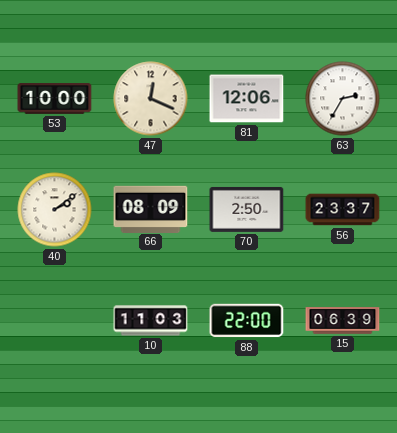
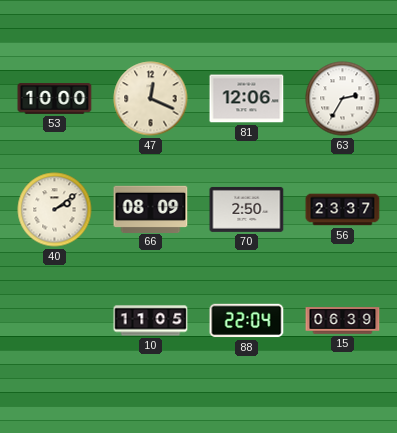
10: 11:03 -> 11:05
88: 22:00 -> 22:04
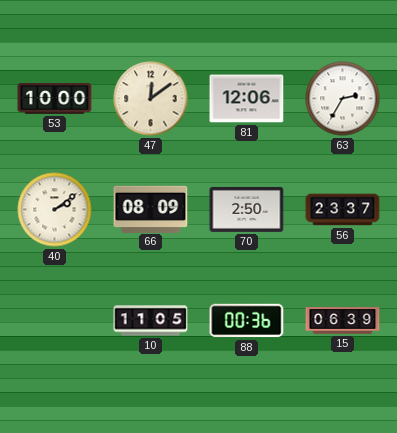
47: 12:19 -> 12:09
88: 22:04 -> 00:36
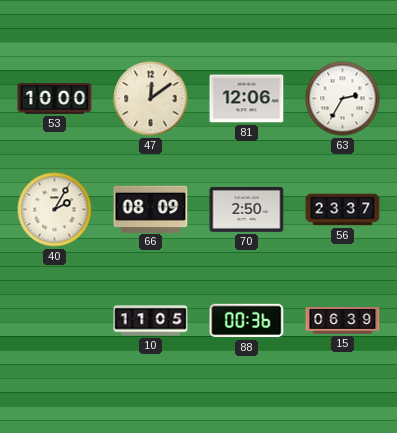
40: 2:09 -> 2:05
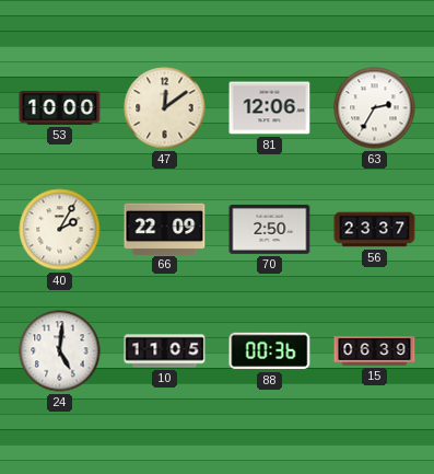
66: 08:09 -> 22:09
24: none -> 5:01
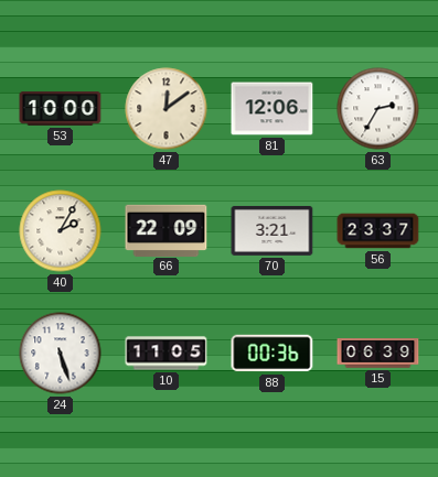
70: 2:50 -> 3:21
24: 5:01 -> 5:27
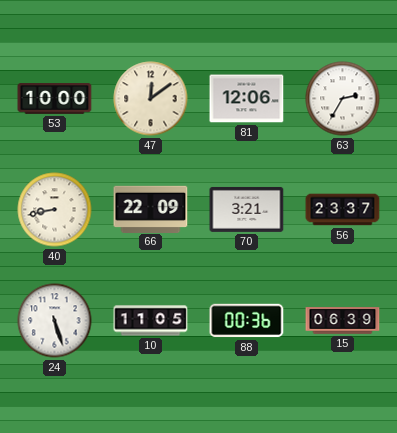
40: 2:05 -> 8:43
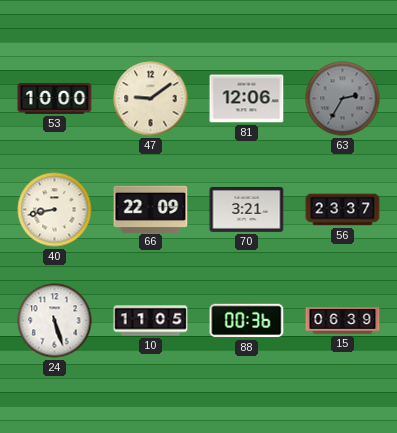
47: 12:09 -> 9:09
63 dial: white -> grey
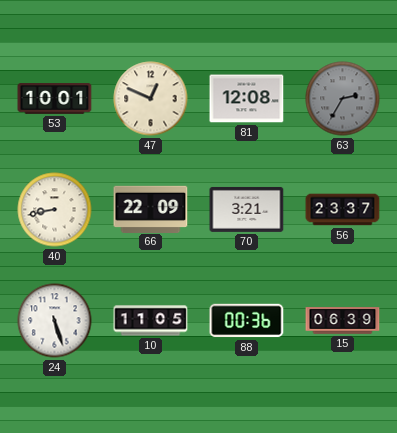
53: 10:00 -> 10:01
47: 9:09 -> 12:49
81: 12:06 -> 12:08
